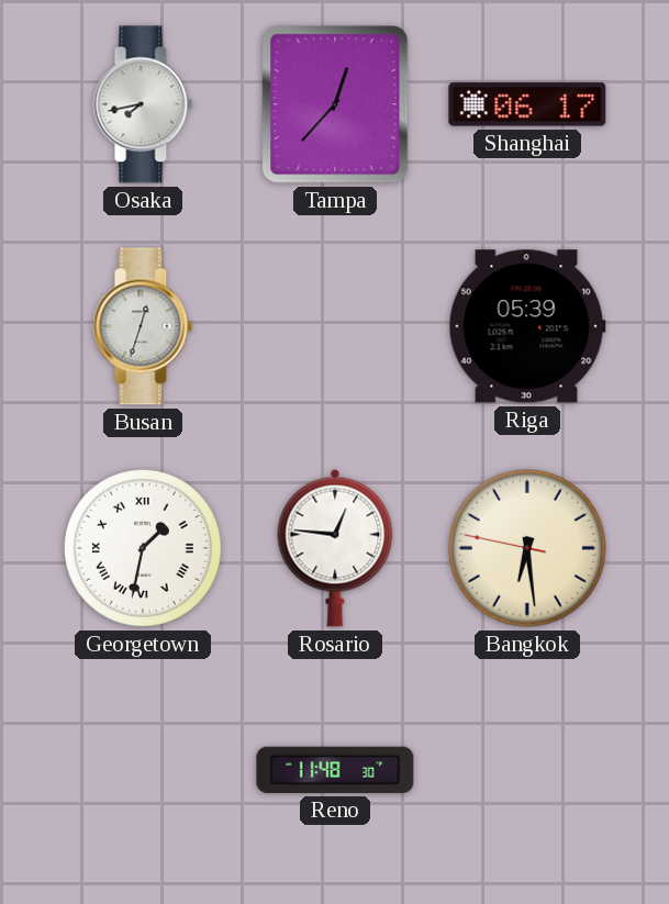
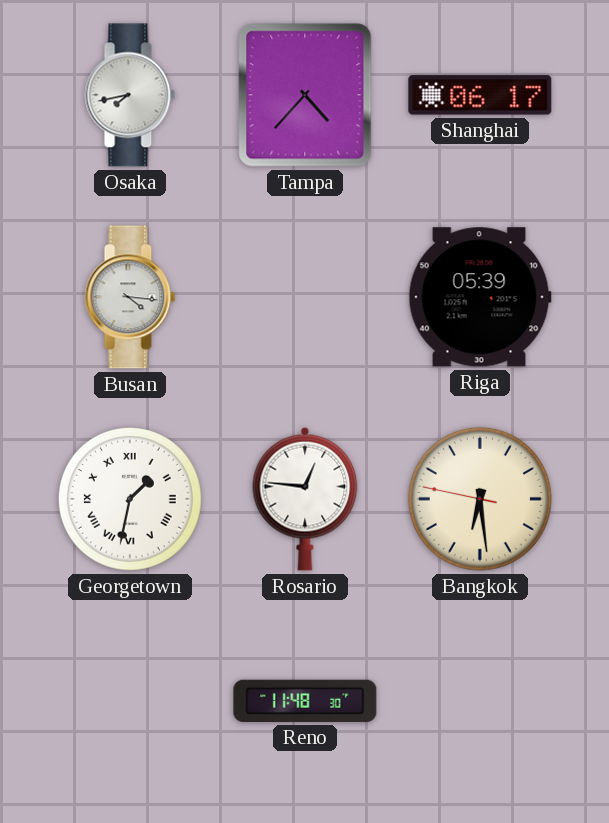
Tampa: 12:37 -> 4:37
Busan: 12:33 -> 4:16
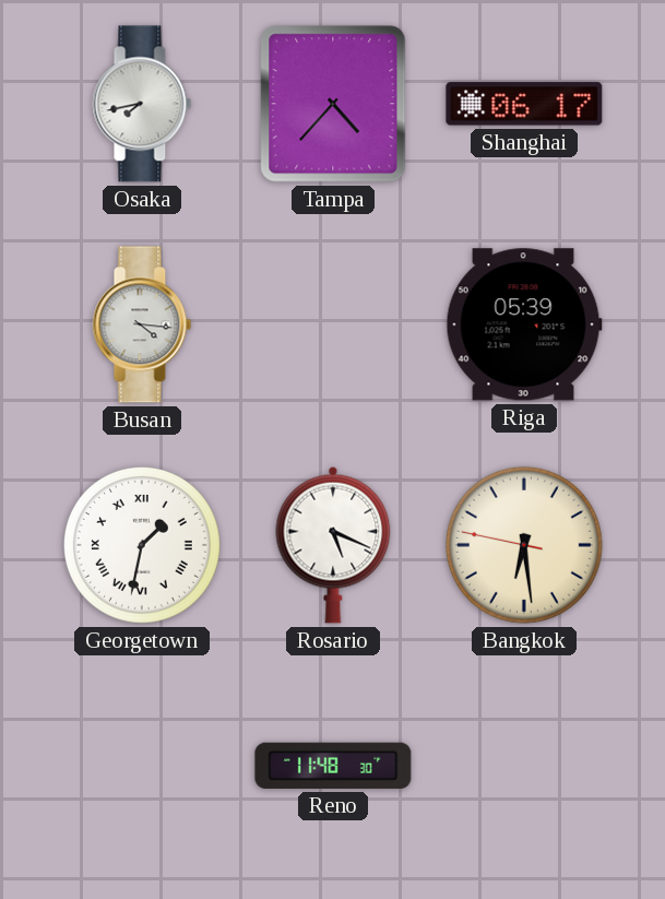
Rosario: 12:46 -> 5:19
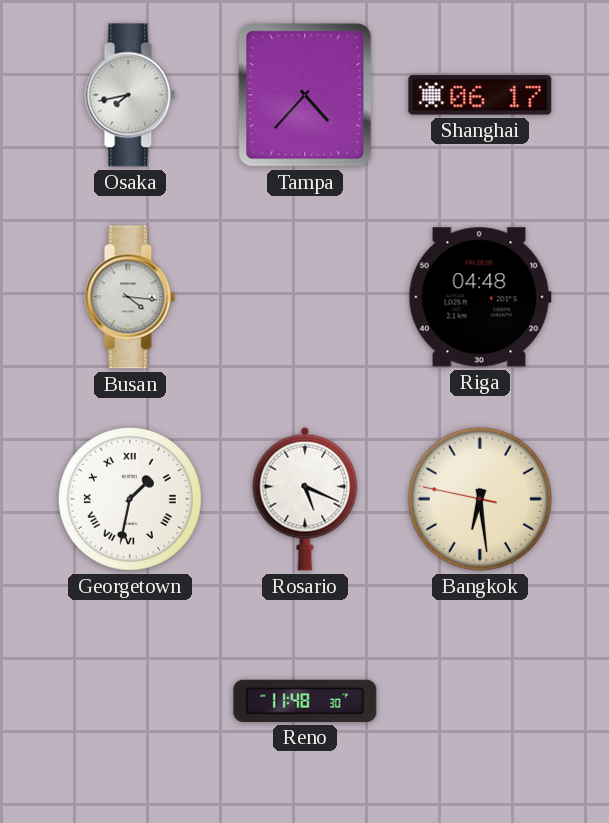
Riga: 05:39 -> 04:48
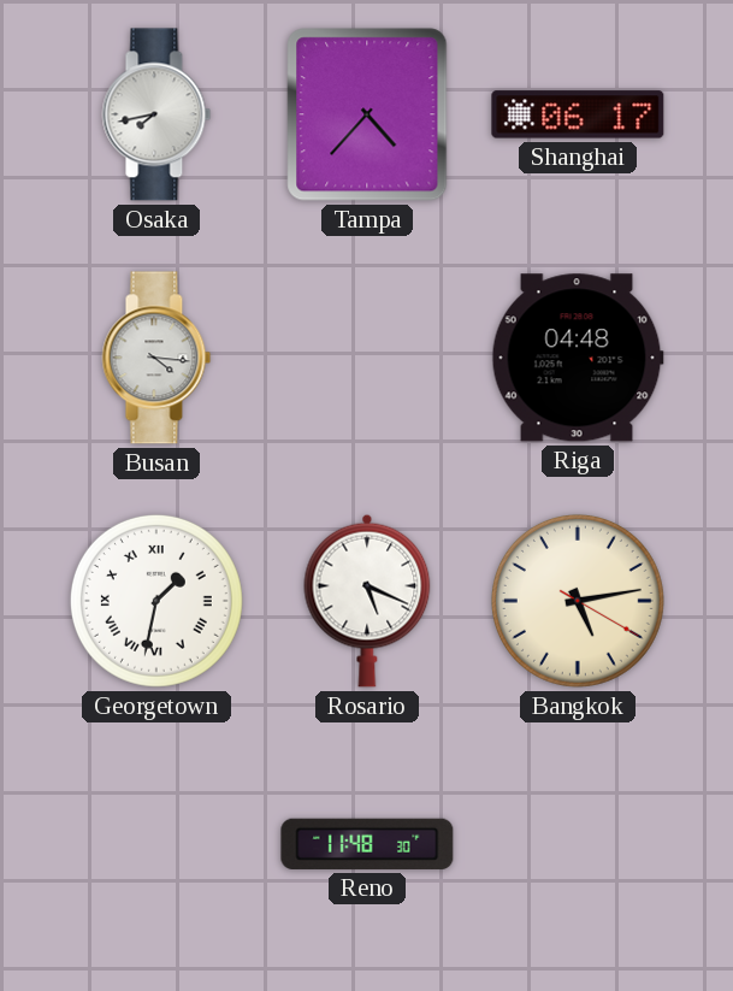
Bangkok: 6:28 -> 5:13
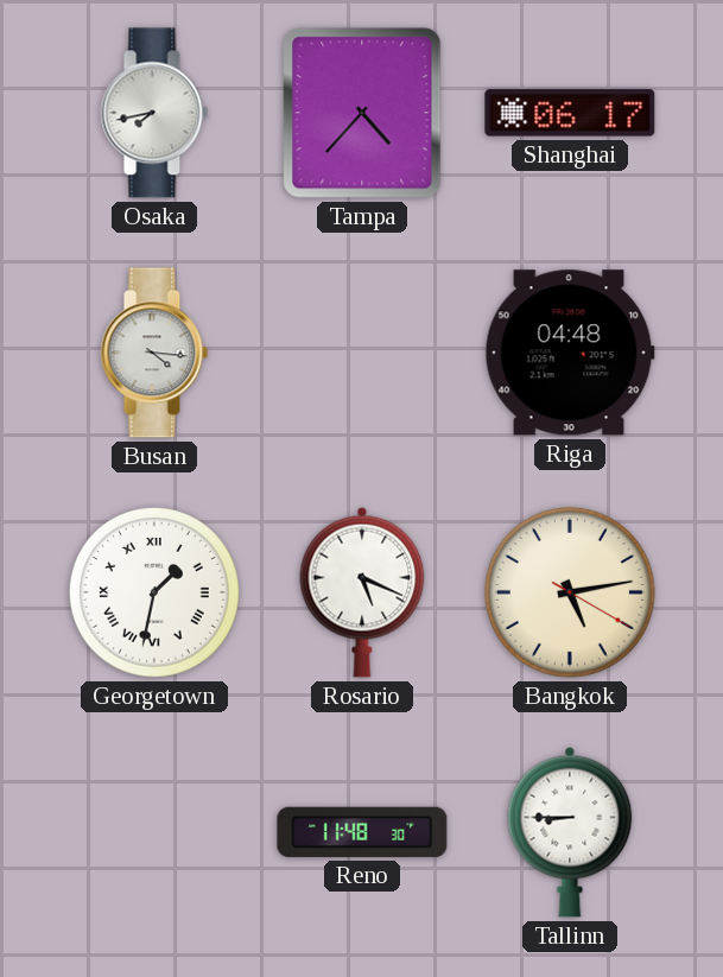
Tallinn: none -> 8:45
